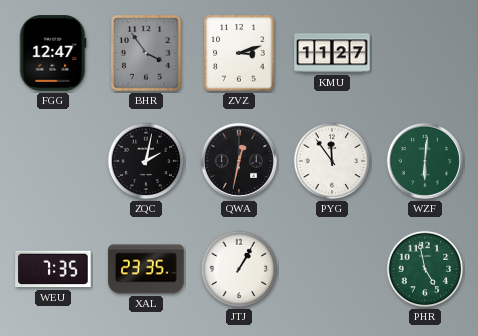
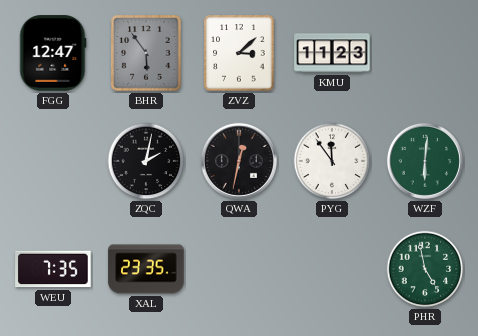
BHR: 3:54 -> 5:54
ZVZ: 3:12 -> 3:08
KMU: 11:27 -> 11:23
JTJ: 1:05 -> none
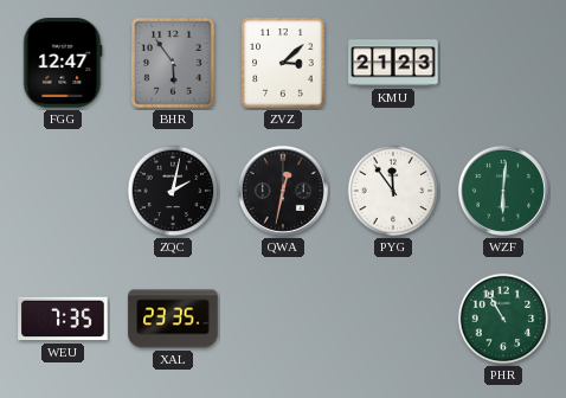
KMU: 11:23 -> 21:23
PHR: 4:58 -> 10:55
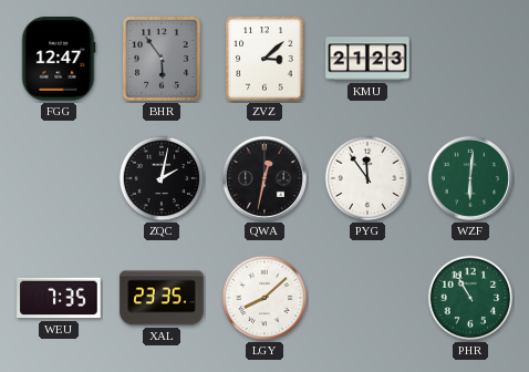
LGY: none -> 8:08
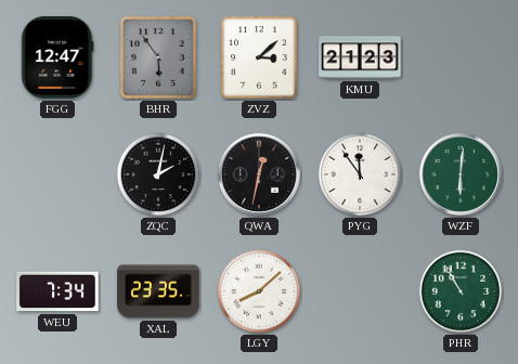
WEU: 7:35 -> 7:34
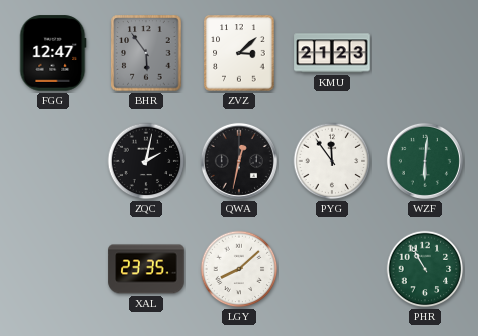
WEU: 7:34 -> none
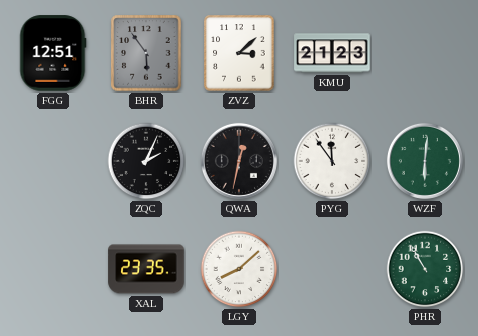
FGG: 12:47 -> 12:51
ZQC: 2:02 -> 2:04
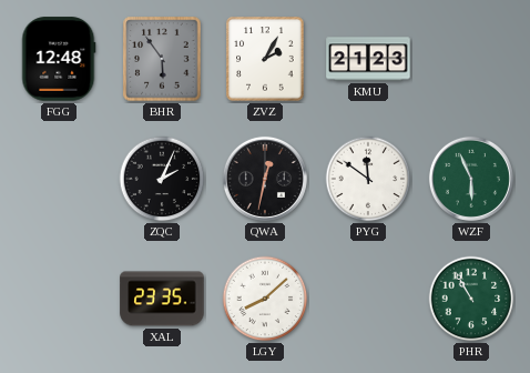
FGG: 12:51 -> 12:48
ZVZ: 3:08 -> 2:05
PYG: 11:54 -> 11:51
WZF: 6:01 -> 5:56
